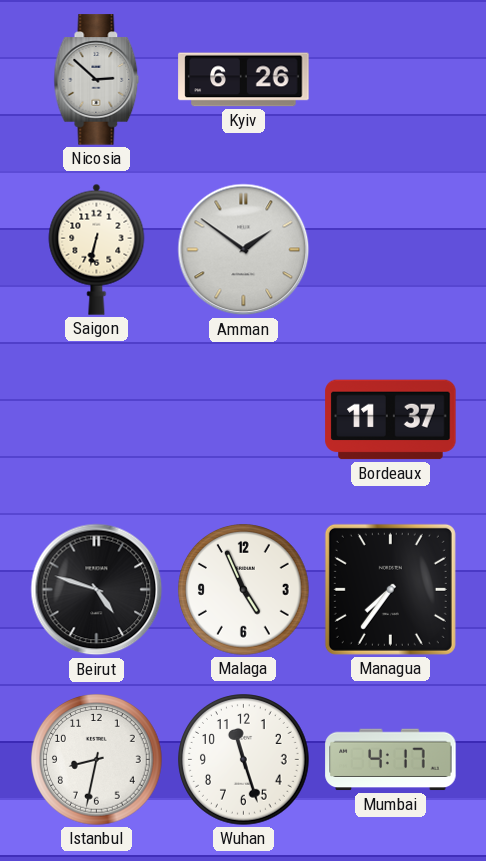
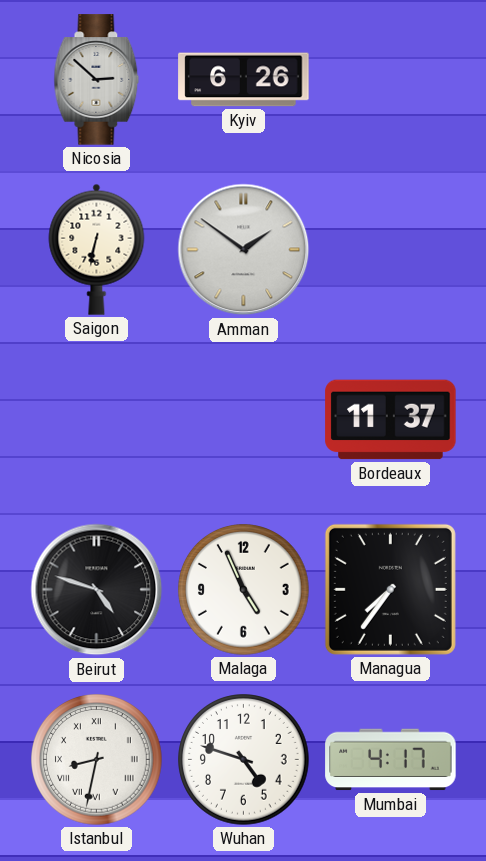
Istanbul numerals: Arabic -> Roman
Wuhan: 11:27 -> 4:48
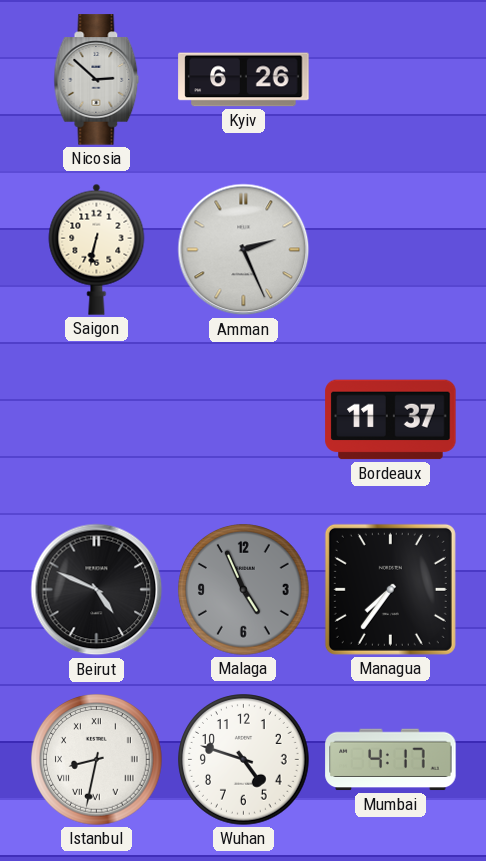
Amman: 1:51 -> 2:26
Beirut: 4:48 -> 4:49
Malaga dial: white -> grey
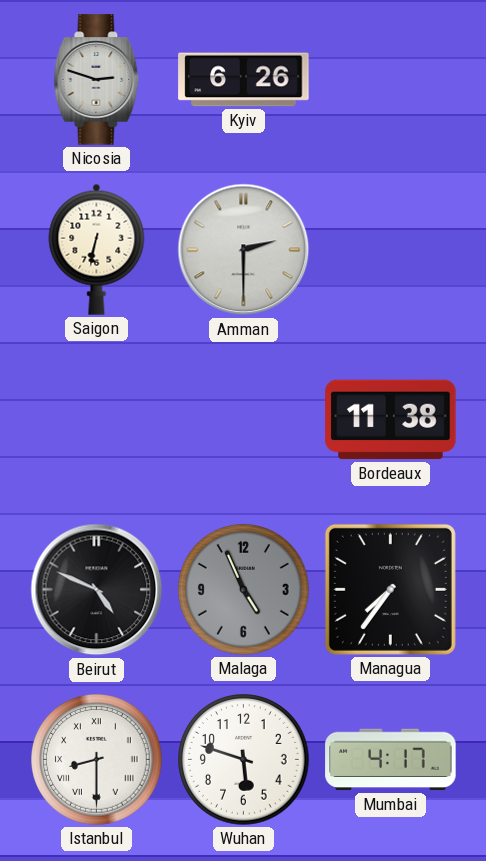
Nicosia: 2:52 -> 2:48
Amman: 2:26 -> 2:30
Bordeaux: 11:37 -> 11:38
Istanbul: 8:32 -> 8:30
Wuhan: 4:48 -> 5:48
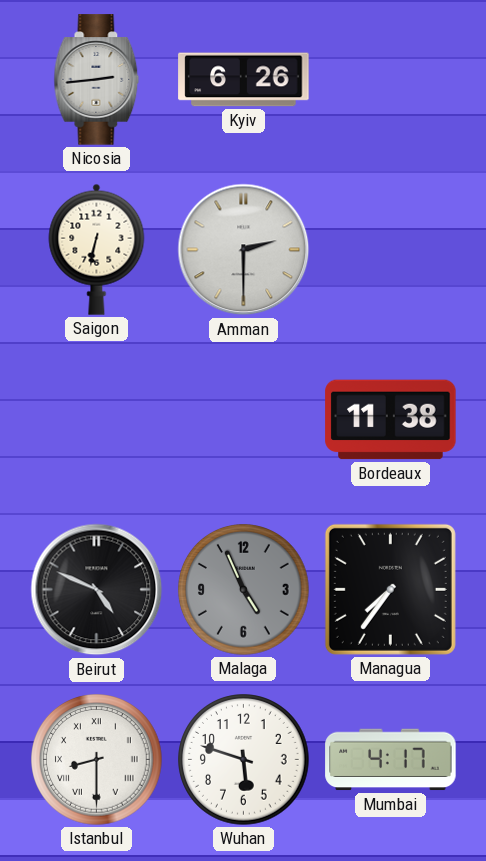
Nicosia: 2:48 -> 2:44
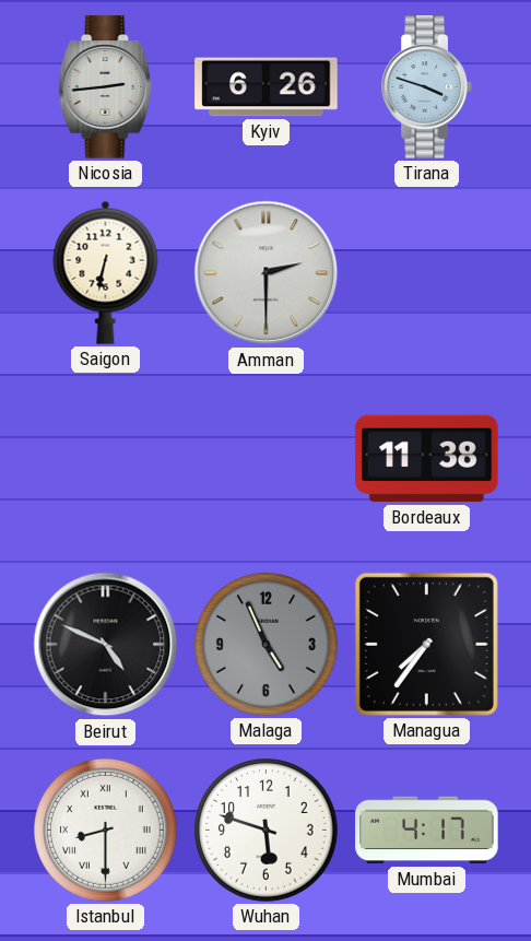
Tirana: none -> 3:48
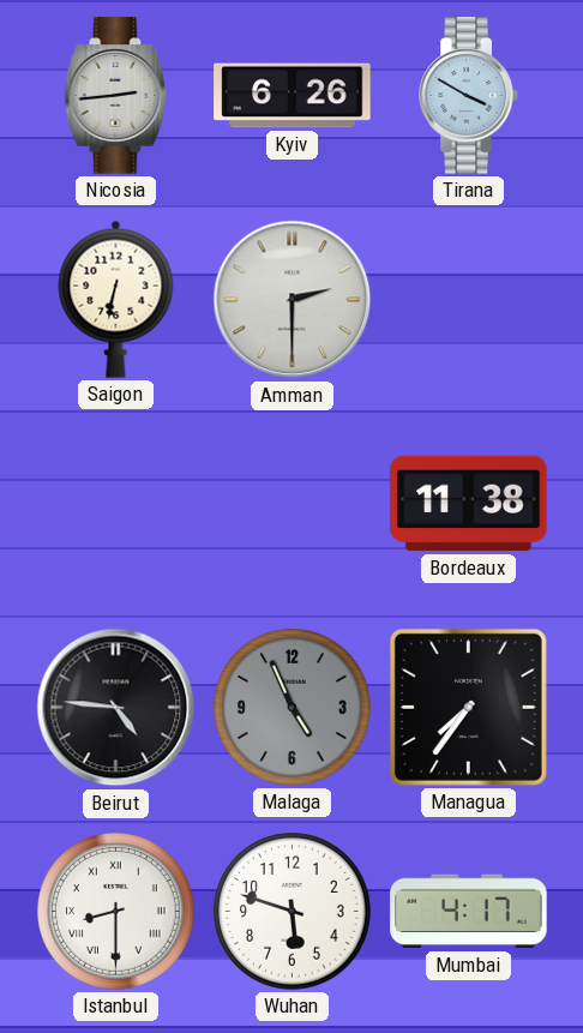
Tirana: 3:48 -> 3:50
Beirut: 4:49 -> 4:46
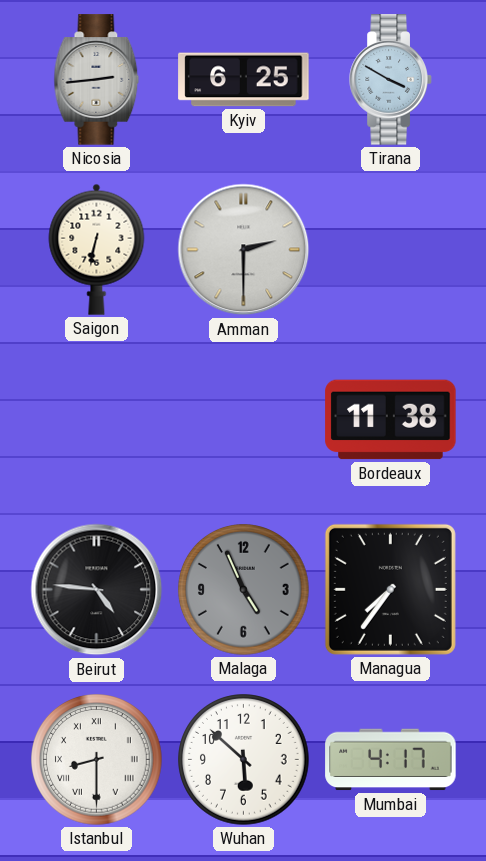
Kyiv: 6:26 -> 6:25
Wuhan: 5:48 -> 5:52
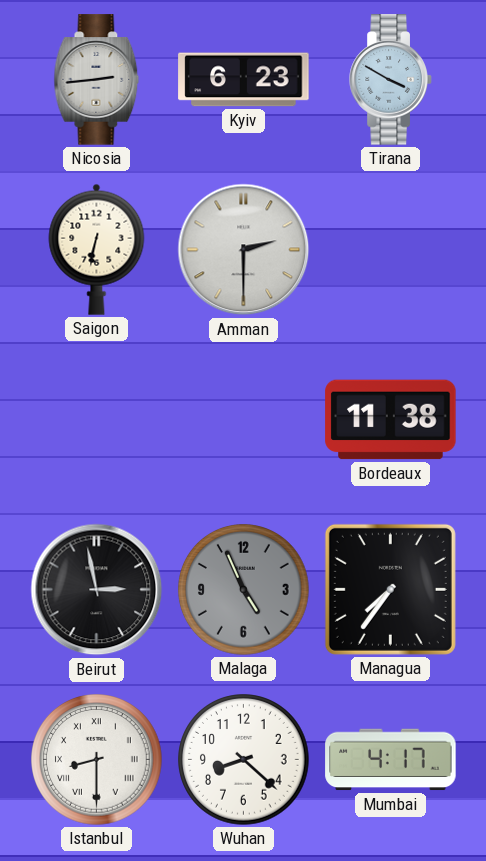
Kyiv: 6:25 -> 6:23
Beirut: 4:46 -> 2:58
Wuhan: 5:52 -> 8:22
